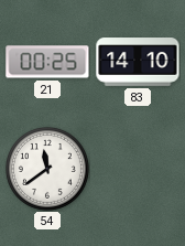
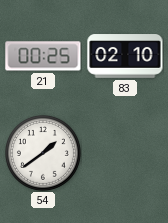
83: 14:10 -> 02:10
54: 11:39 -> 1:39
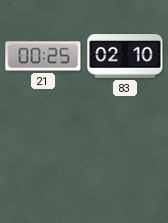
54: 1:39 -> none
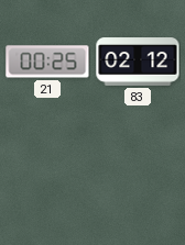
83: 02:10 -> 02:12
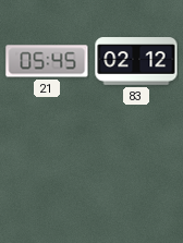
21: 00:25 -> 05:45
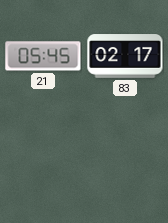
83: 02:12 -> 02:17
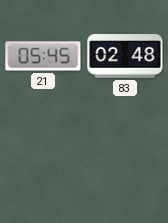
83: 02:17 -> 02:48
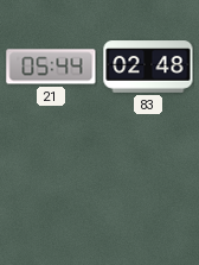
21: 05:45 -> 05:44
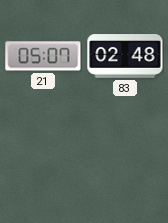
21: 05:44 -> 05:07
